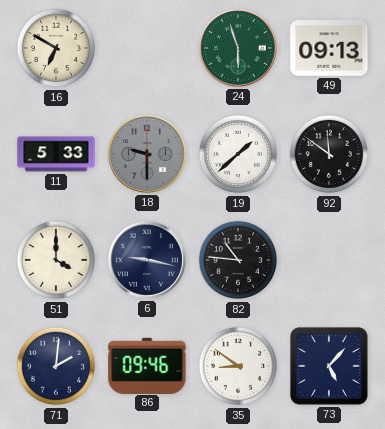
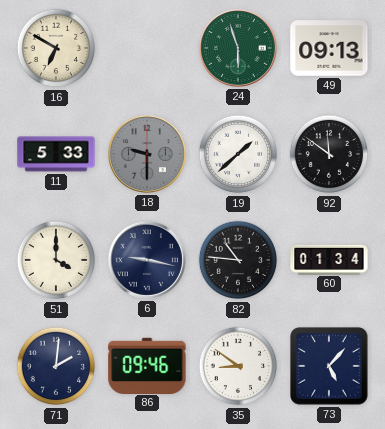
60: none -> 01:34
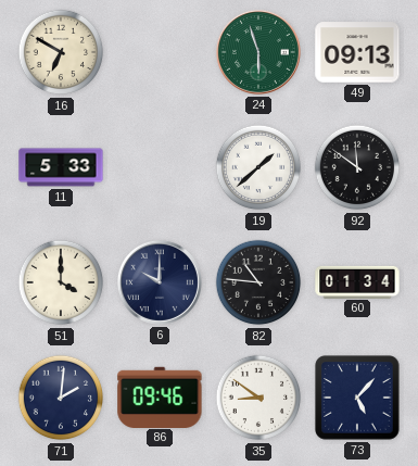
18: 9:30 -> none
6: 9:17 -> 10:00
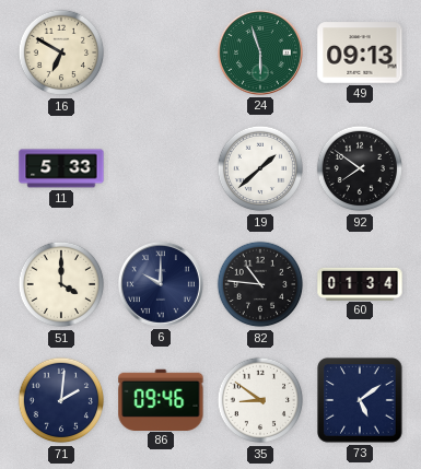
92: 11:51 -> 7:51
73: 5:07 -> 5:09
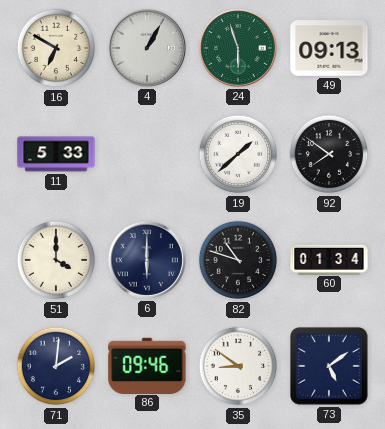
4: none -> 1:05
6: 10:00 -> 6:00
82: 10:46 -> 10:48
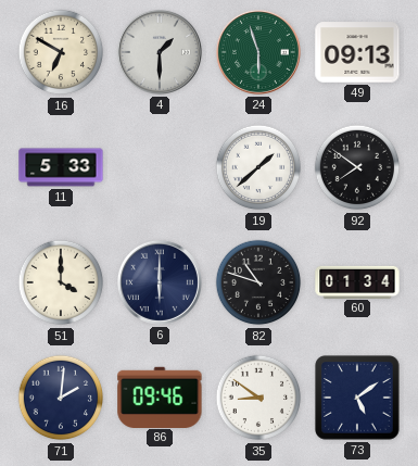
4: 1:05 -> 1:30
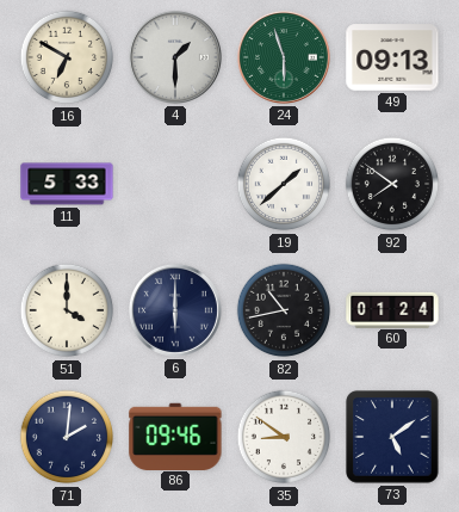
82: 10:48 -> 10:43
60: 01:34 -> 01:24
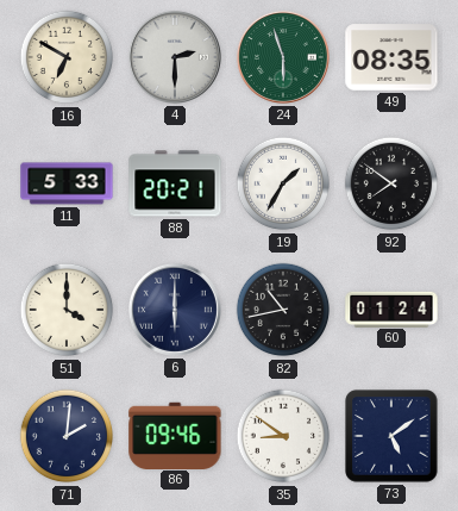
4: 1:30 -> 2:30
49: 09:13 -> 08:35
88: none -> 20:21
19: 1:38 -> 1:35
